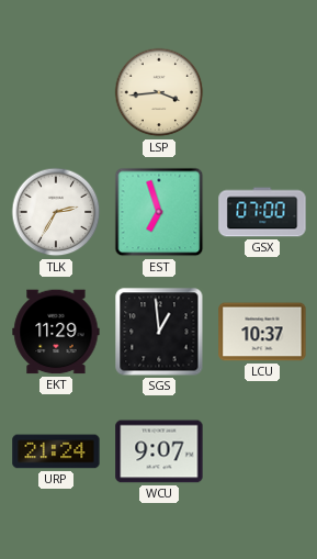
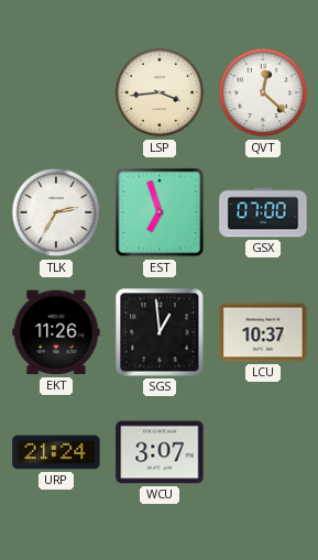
QVT: none -> 12:22
EKT: 11:29 -> 11:26
WCU: 9:07 -> 3:07
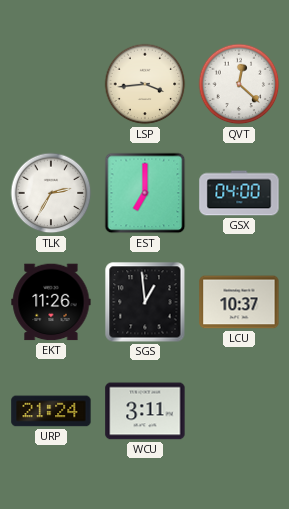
EST: 6:57 -> 7:00
GSX: 07:00 -> 04:00
WCU: 3:07 -> 3:11
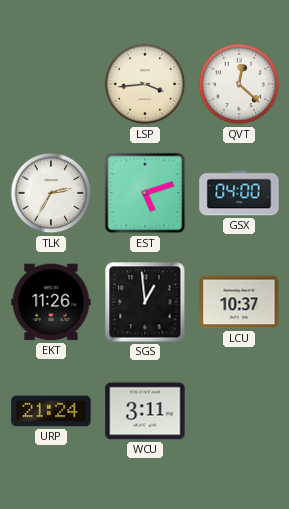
EST: 7:00 -> 5:12
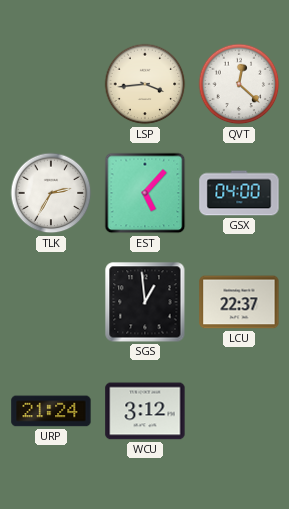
EST: 5:12 -> 5:07
EKT: 11:26 -> none
LCU: 10:37 -> 22:37
WCU: 3:11 -> 3:12
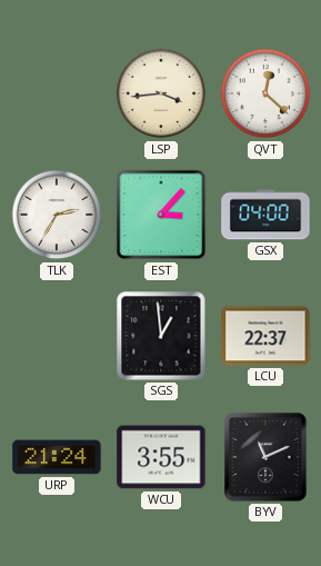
EST: 5:07 -> 3:07
WCU: 3:12 -> 3:55
BYV: none -> 11:11
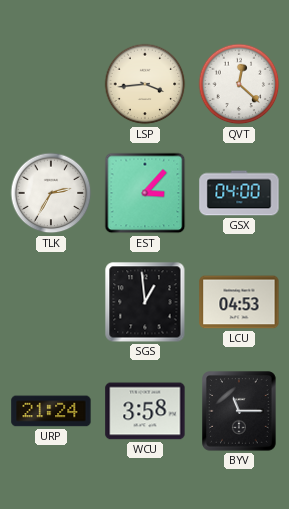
LCU: 22:37 -> 04:53
WCU: 3:55 -> 3:58
BYV: 11:11 -> 11:15
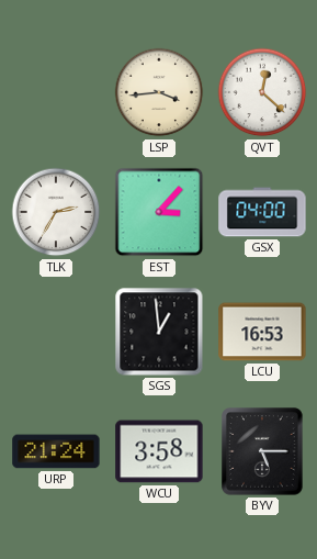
LCU: 04:53 -> 16:53
BYV: 11:15 -> 5:15
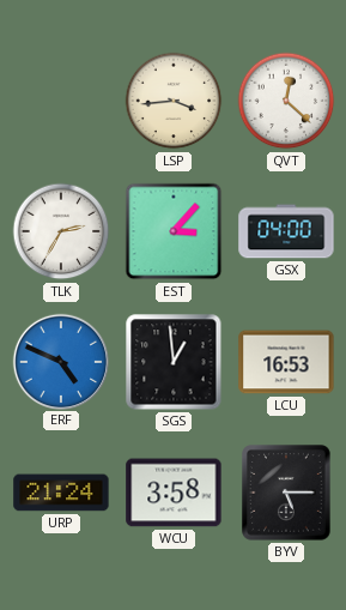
ERF: none -> 4:49
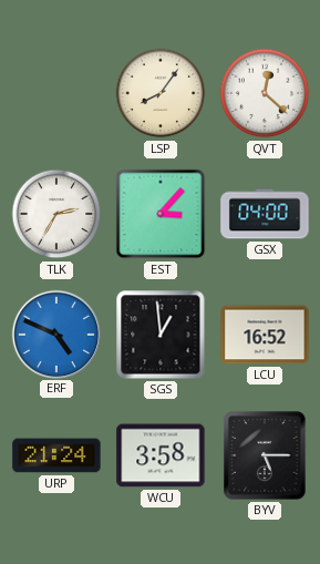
LSP: 3:44 -> 8:06
LCU: 16:53 -> 16:52
